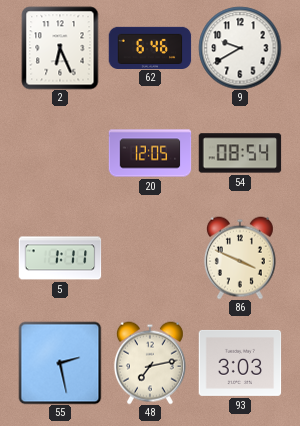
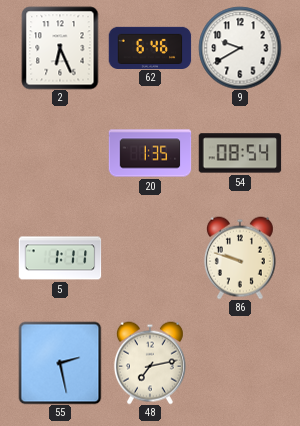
20: 12:05 -> 1:35
86: 3:49 -> 9:48
93: 3:03 -> none
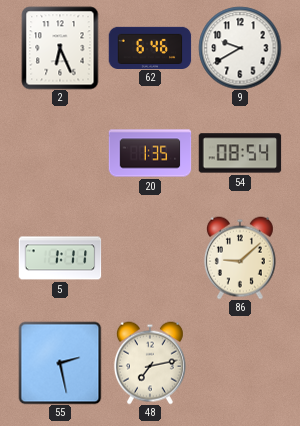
86: 9:48 -> 9:08
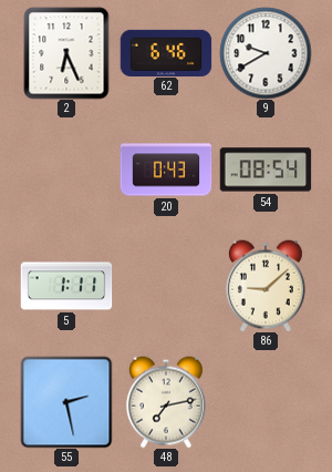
20: 1:35 -> 0:43
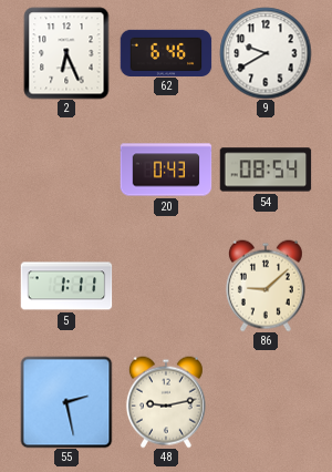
48: 7:13 -> 9:13
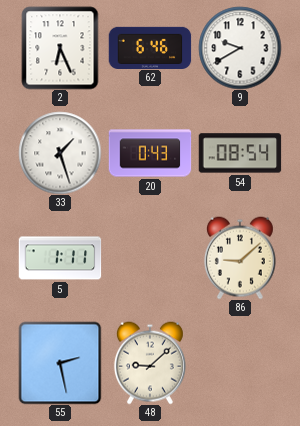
33: none -> 1:27
48: 9:13 -> 9:08
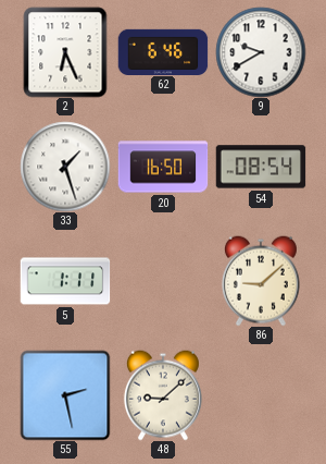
20: 0:43 -> 16:50
